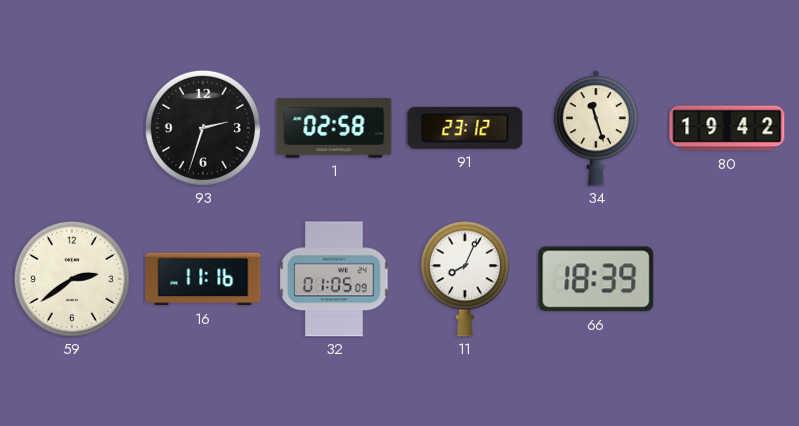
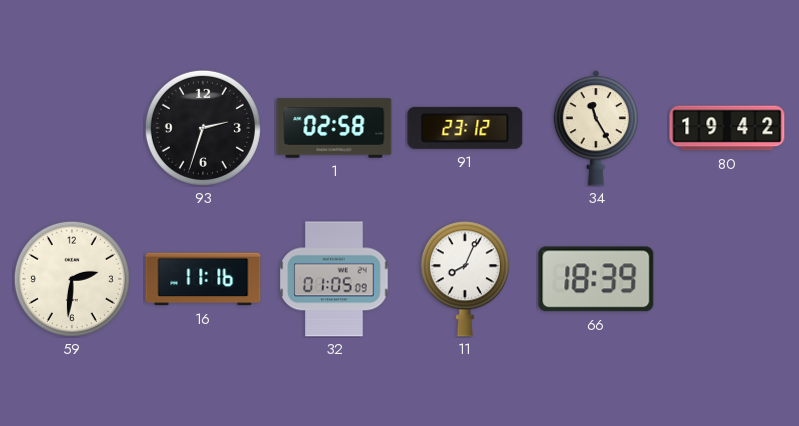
34: 11:27 -> 11:25
59: 2:39 -> 2:31
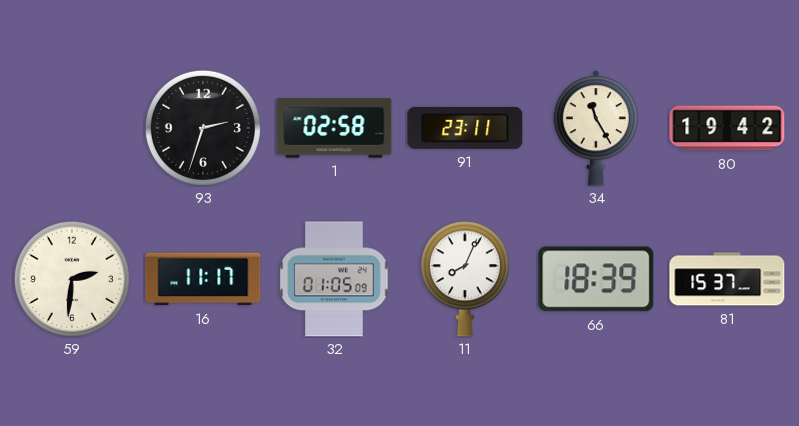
91: 23:12 -> 23:11
16: 11:16 -> 11:17
81: none -> 15:37
